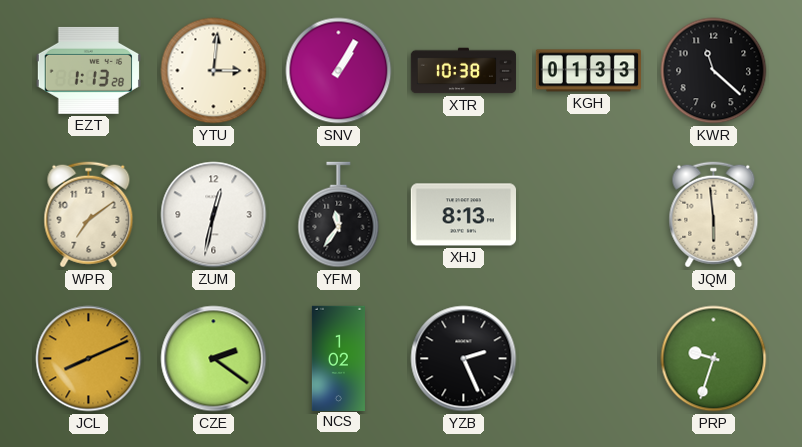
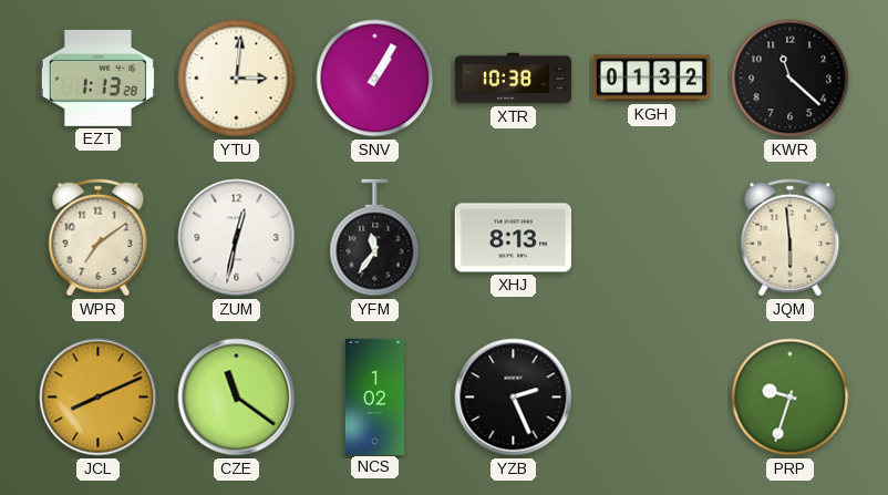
KGH: 01:33 -> 01:32
CZE: 2:21 -> 11:21
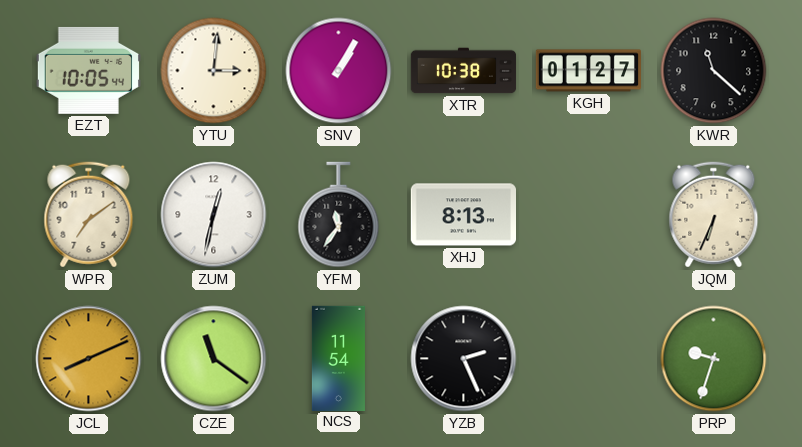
EZT: 1:13 -> 10:05
KGH: 01:32 -> 01:27
JQM: 5:59 -> 6:34
NCS: 1:02 -> 11:54
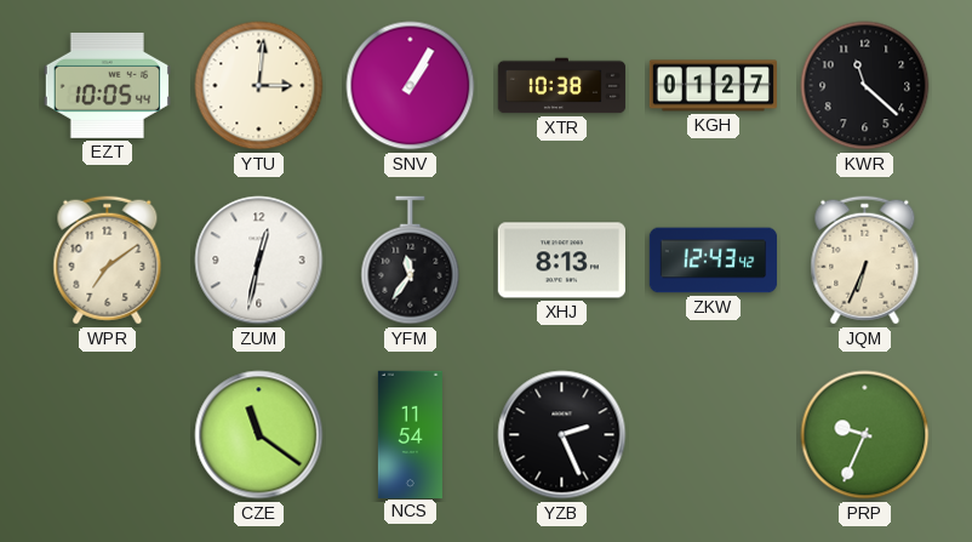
ZKW: none -> 12:43
JCL: 8:11 -> none
PRP: 9:33 -> 9:34
